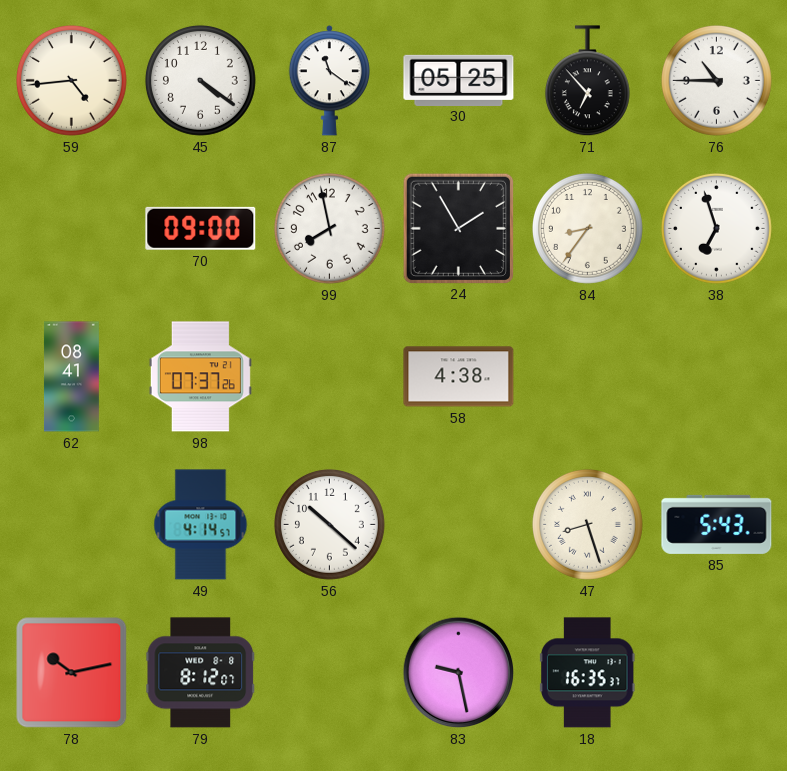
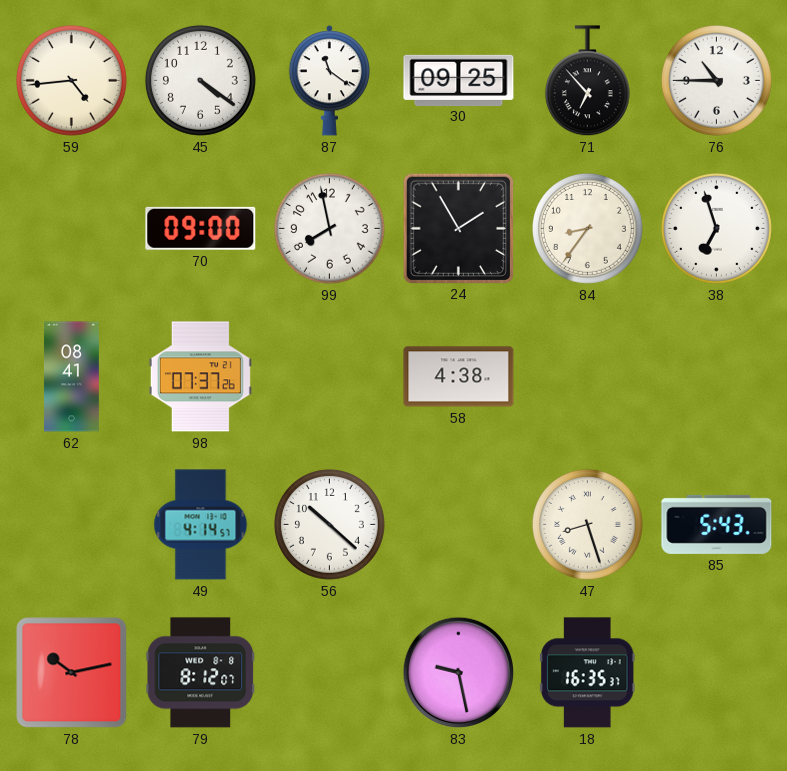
30: 05:25 -> 09:25
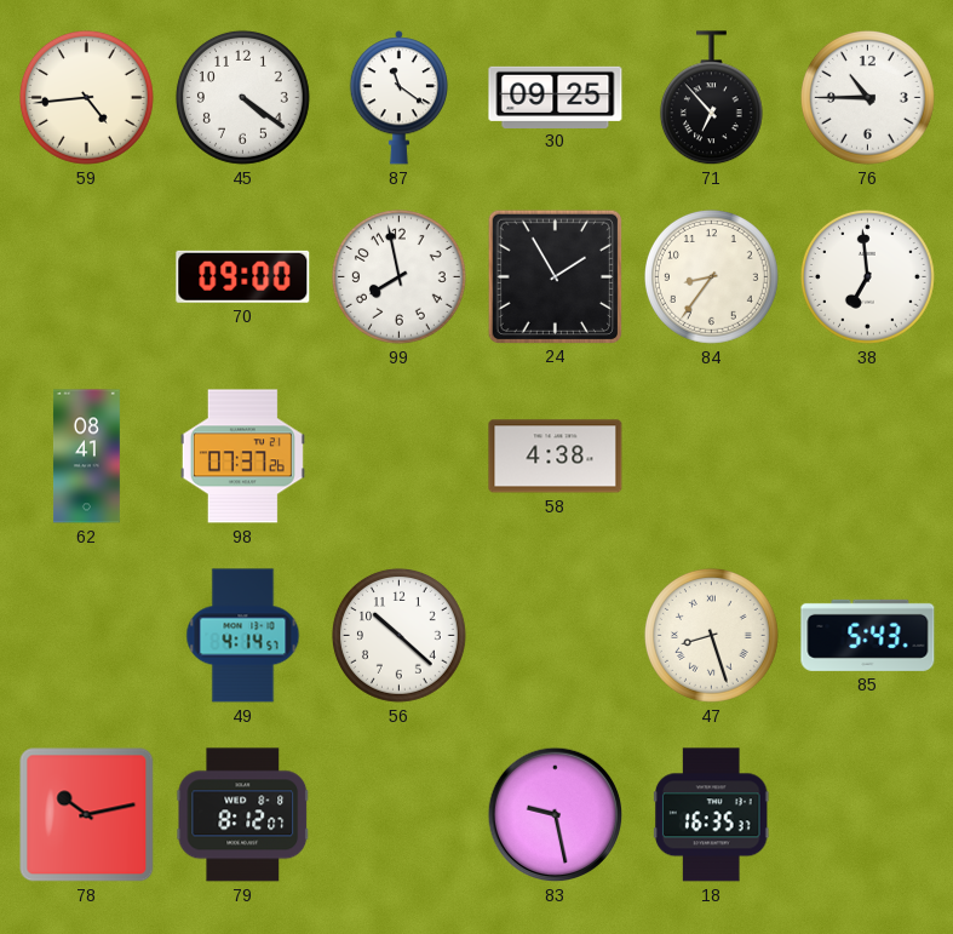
38: 6:57 -> 6:59
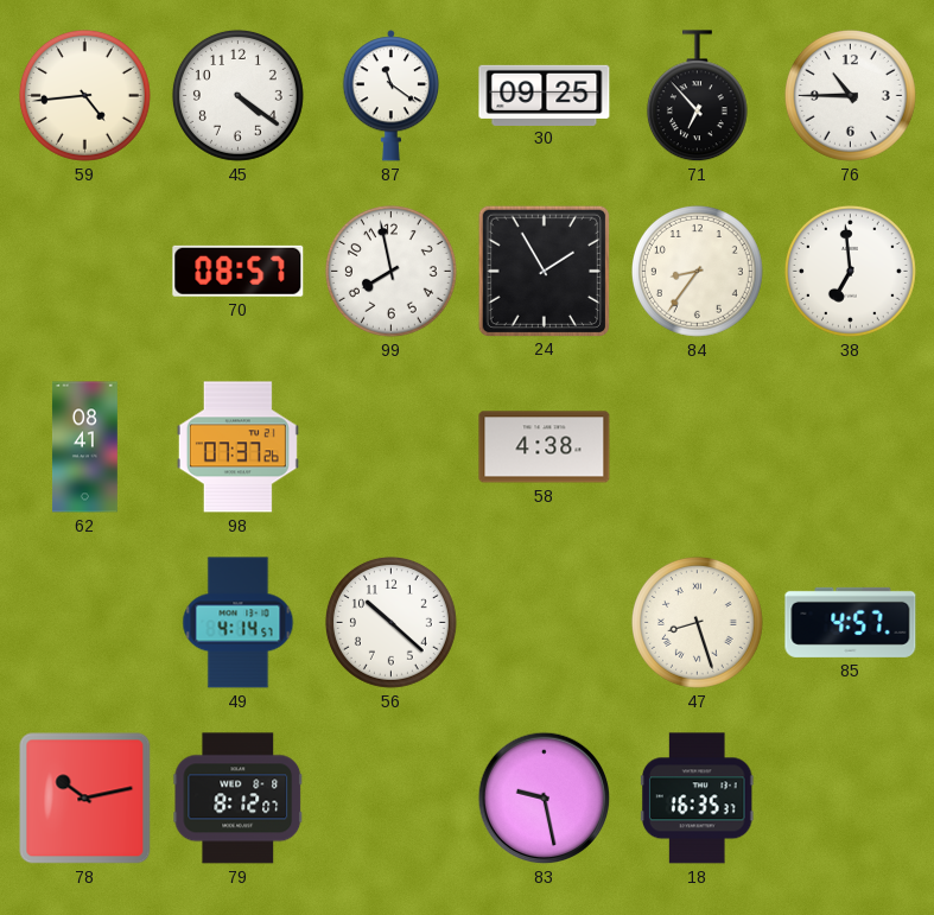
70: 09:00 -> 08:57
85: 5:43 -> 4:57
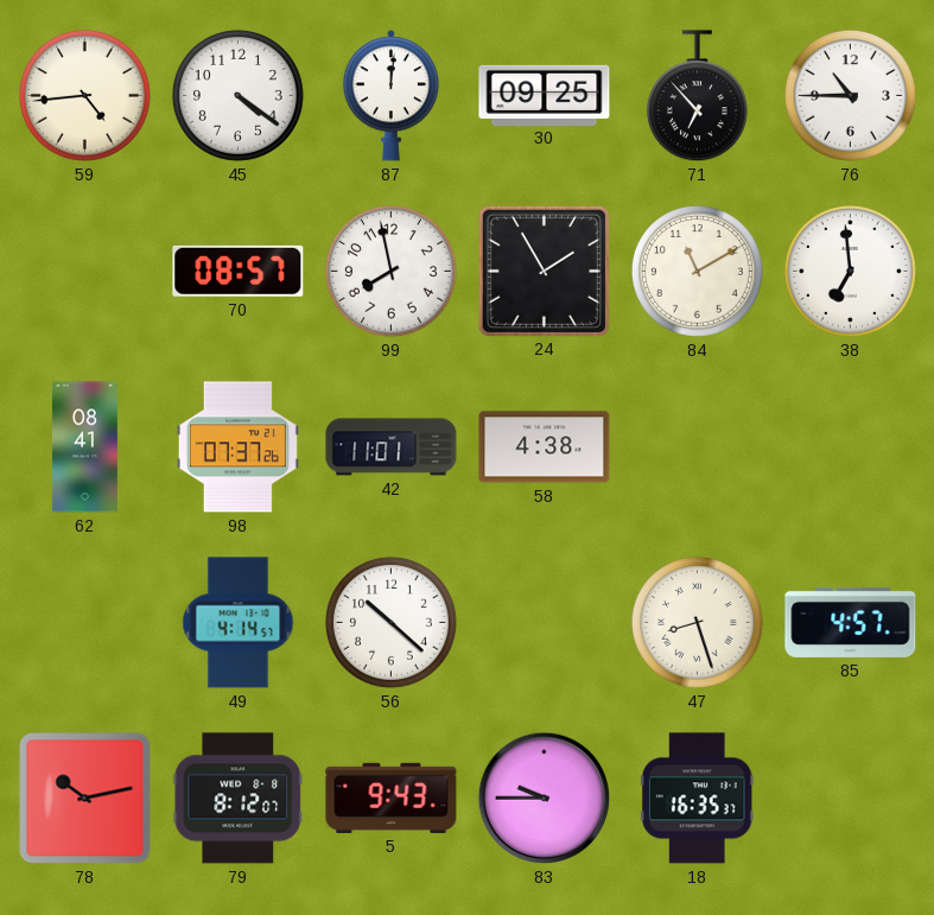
87: 11:21 -> 12:01
84: 8:36 -> 11:10
42: none -> 11:01
5: none -> 9:43
83: 9:28 -> 9:45
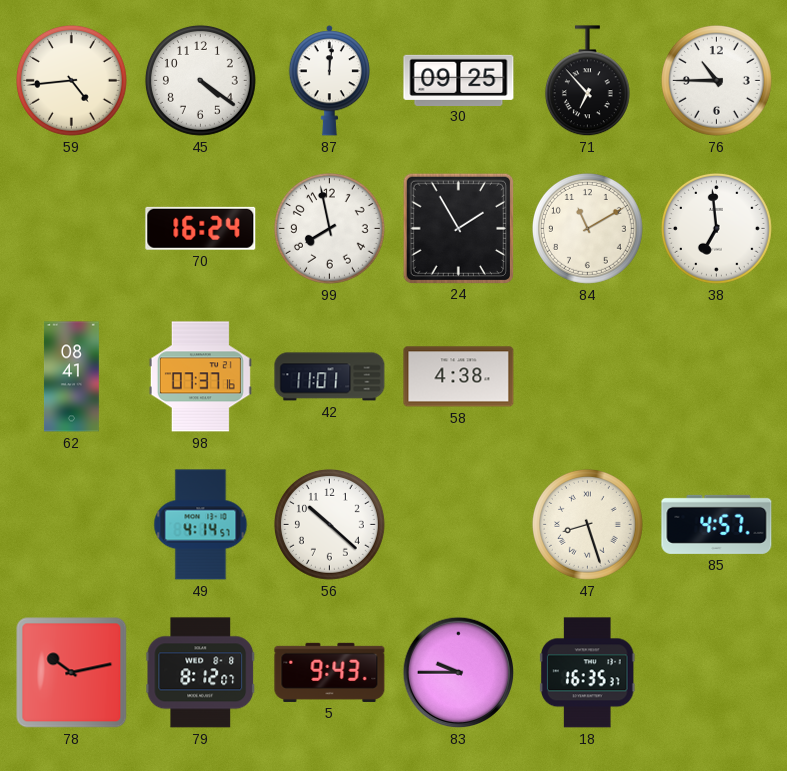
70: 08:57 -> 16:24
98: 07:37:26 -> 07:37:16
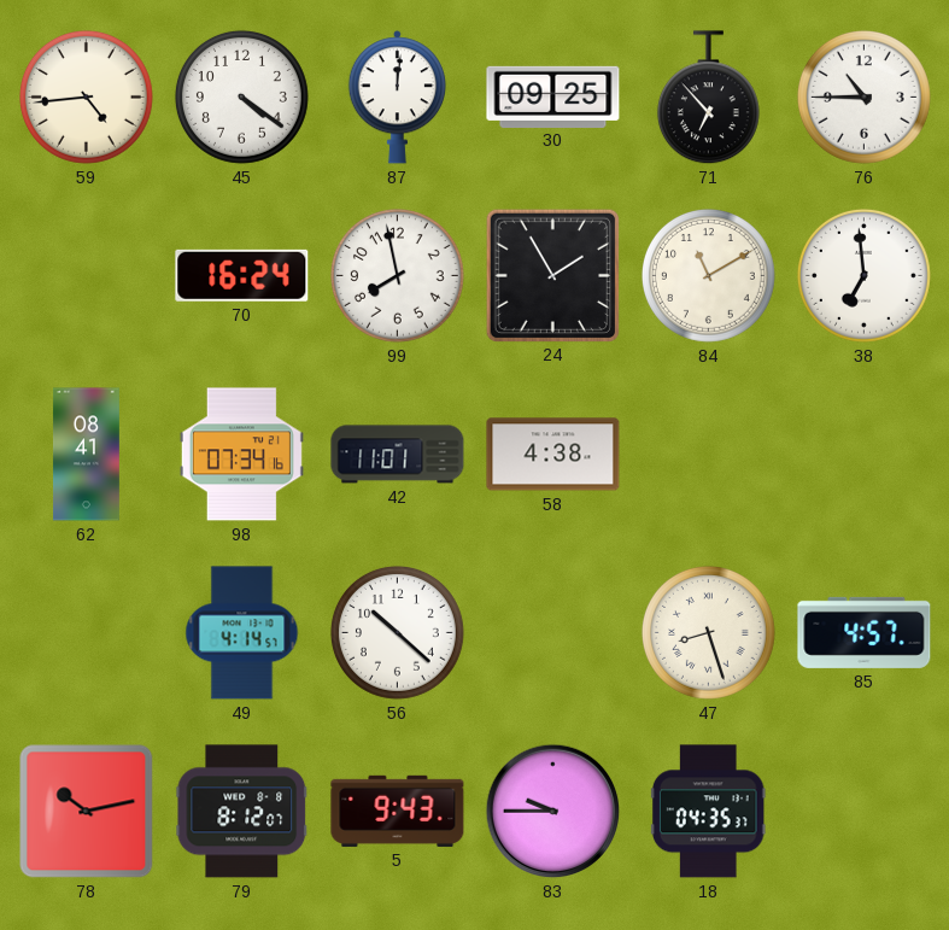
98: 07:37 -> 07:34
18: 16:35 -> 04:35
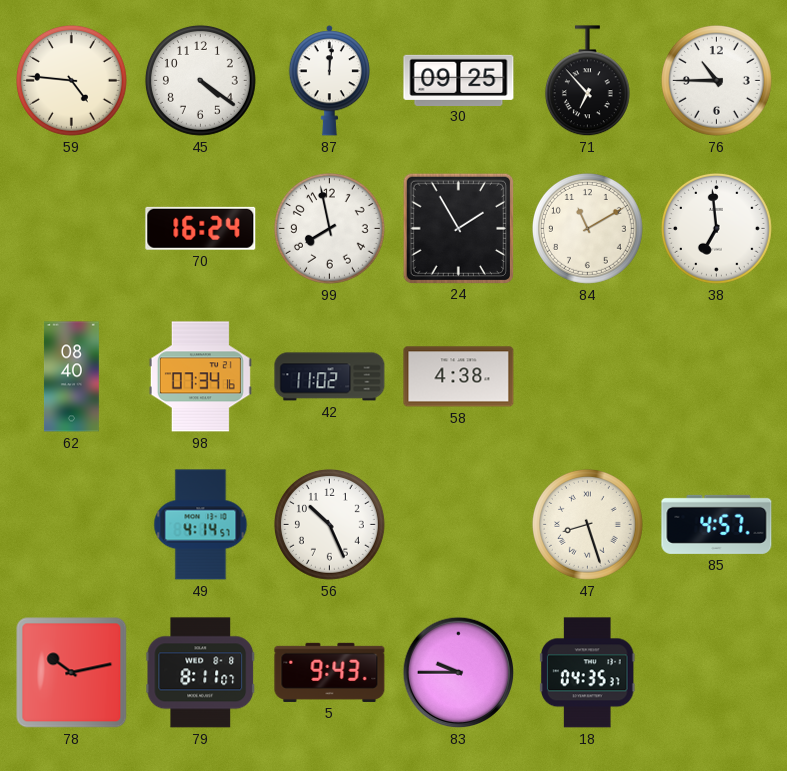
59: 4:44 -> 4:46
62: 08:41 -> 08:40
42: 11:01 -> 11:02
56: 10:22 -> 10:26
79: 8:12 -> 8:11
